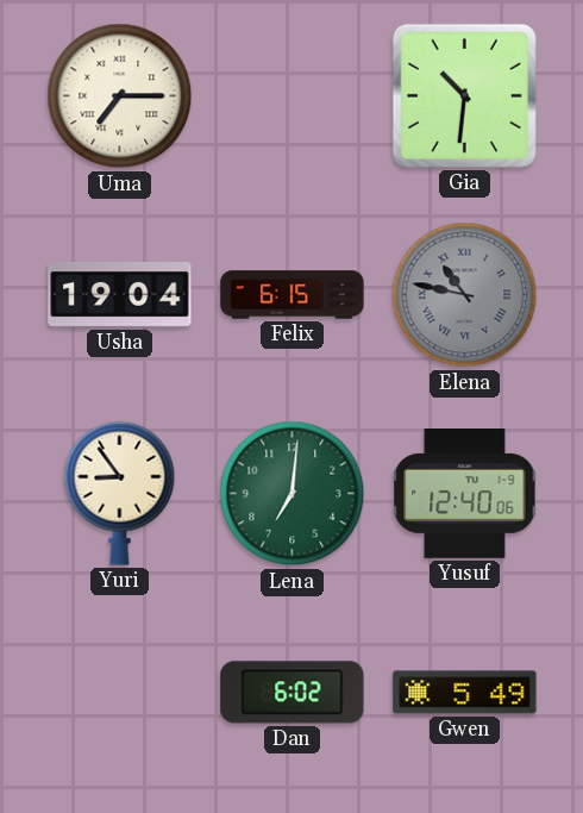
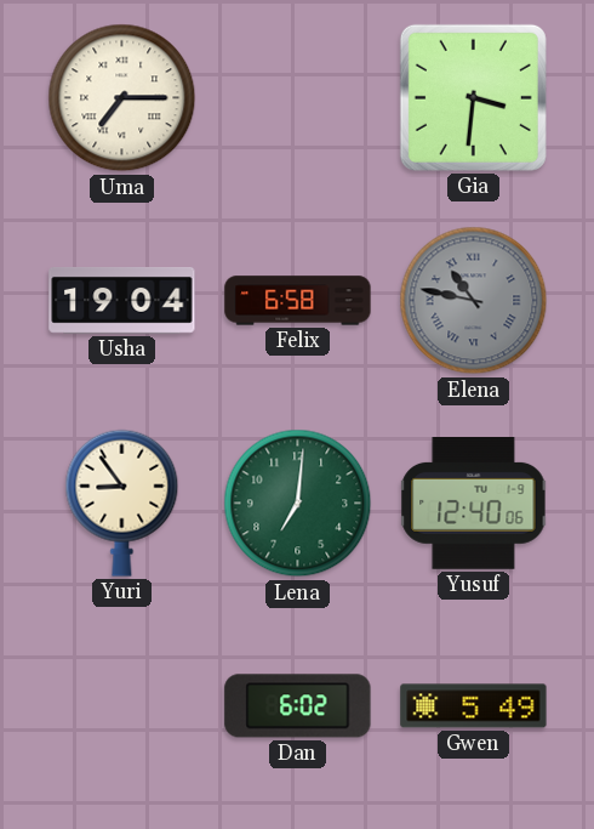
Gia: 10:31 -> 3:31
Felix: 6:15 -> 6:58
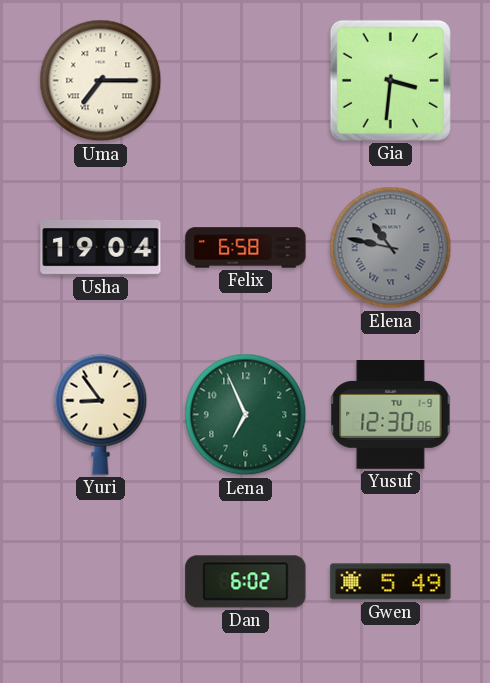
Lena: 7:01 -> 6:56
Yusuf: 12:40 -> 12:30
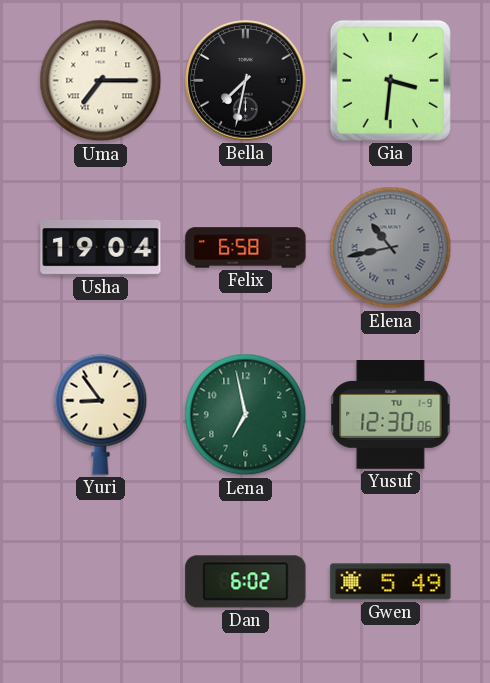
Bella: none -> 7:32
Elena: 10:47 -> 10:43
Lena: 6:56 -> 6:58
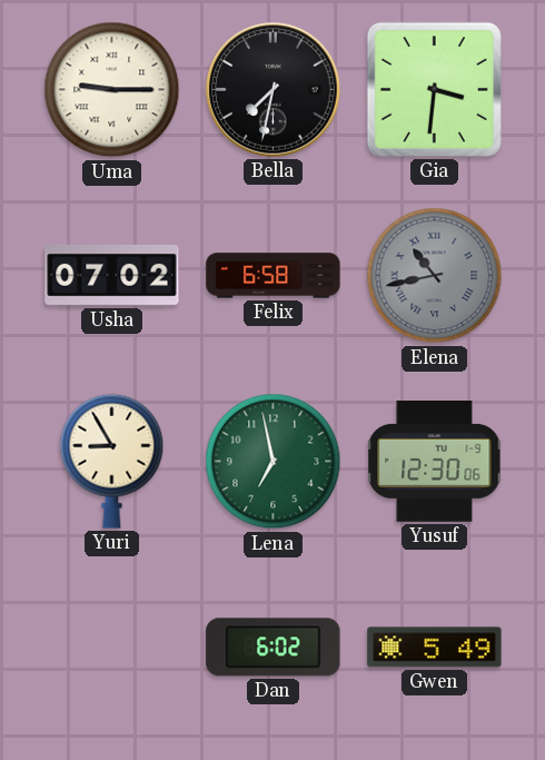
Uma: 7:15 -> 9:15
Usha: 19:04 -> 07:02
Yuri: 8:54 -> 8:55
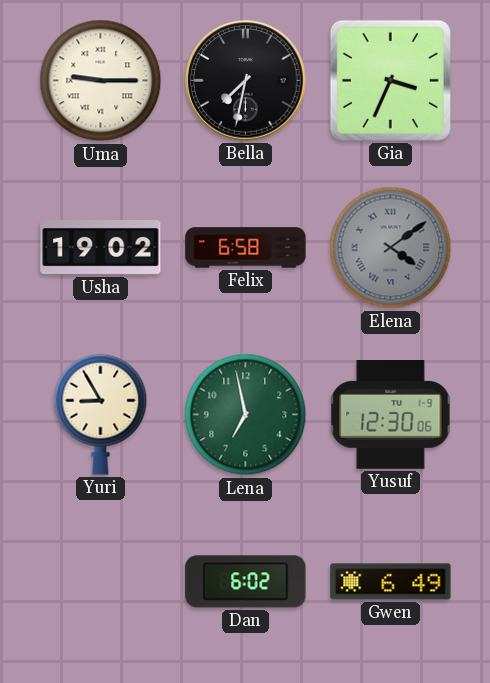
Gia: 3:31 -> 3:34
Usha: 07:02 -> 19:02
Elena: 10:43 -> 4:09
Gwen: 5:49 -> 6:49
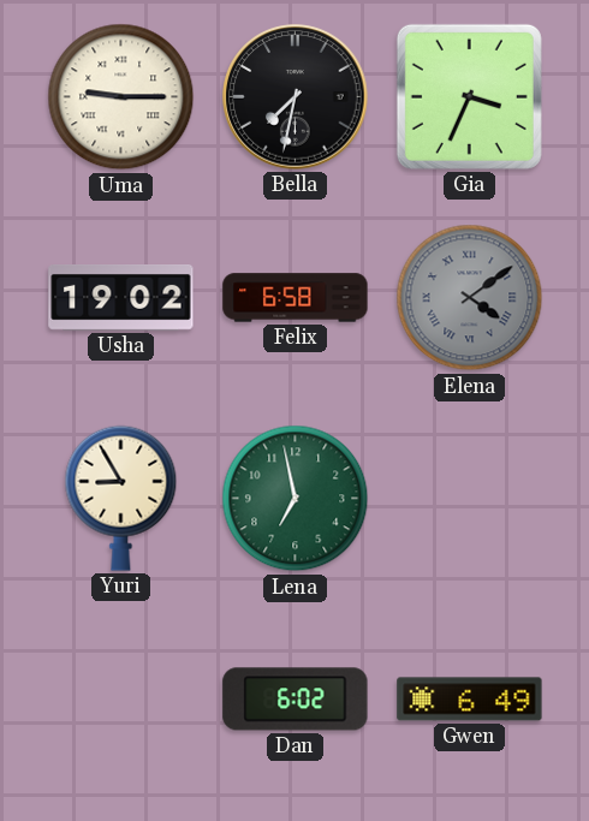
Yusuf: 12:30 -> none
